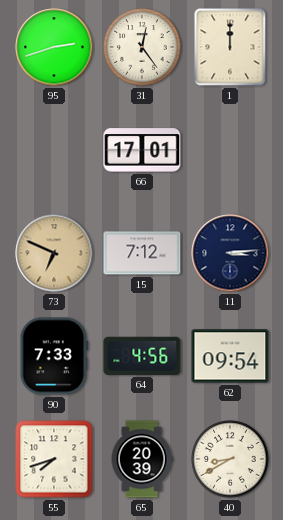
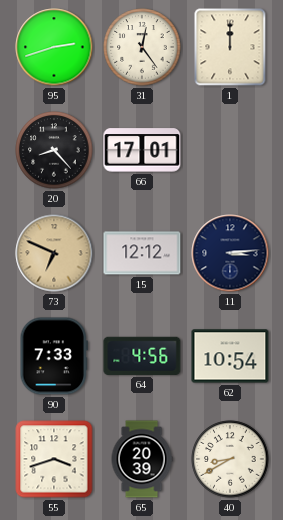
20: none -> 8:23
15: 7:12 -> 12:12
62: 09:54 -> 10:54
55: 7:42 -> 3:42
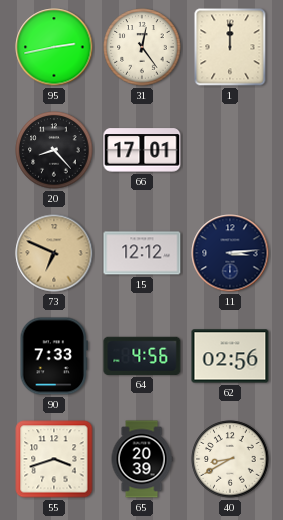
95: 2:42 -> 2:43
62: 10:54 -> 02:56
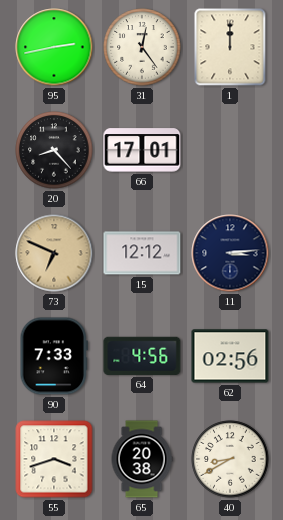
65: 20:39 -> 20:38
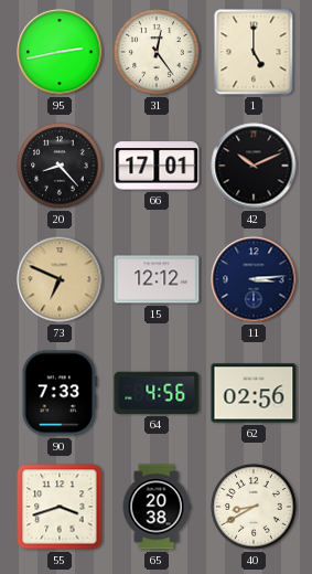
1: 12:00 -> 5:00
42: none -> 10:11
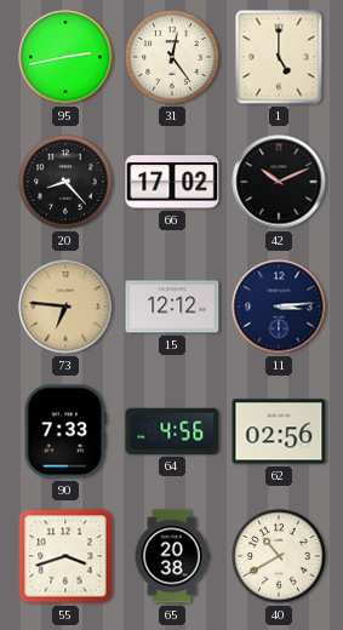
66: 17:01 -> 17:02
73: 6:49 -> 6:46
40: 8:40 -> 10:40
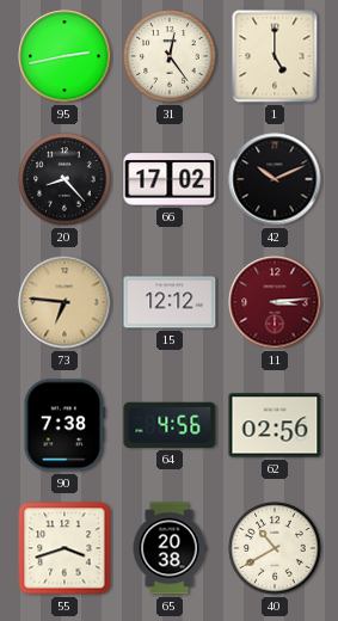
11 dial: navy -> burgundy
90: 7:33 -> 7:38
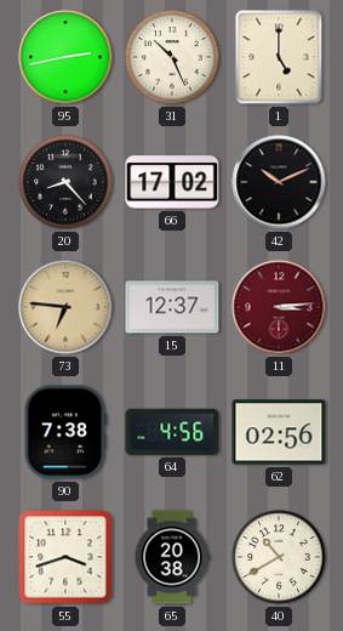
31: 12:24 -> 10:26
15: 12:12 -> 12:37
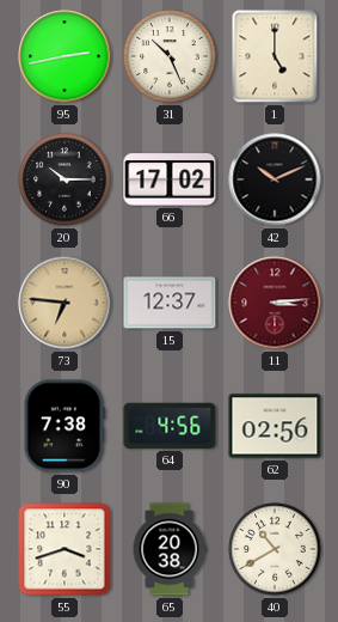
20: 8:23 -> 10:15
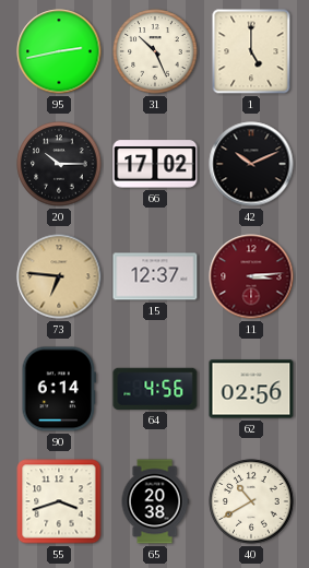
90: 7:38 -> 6:14
